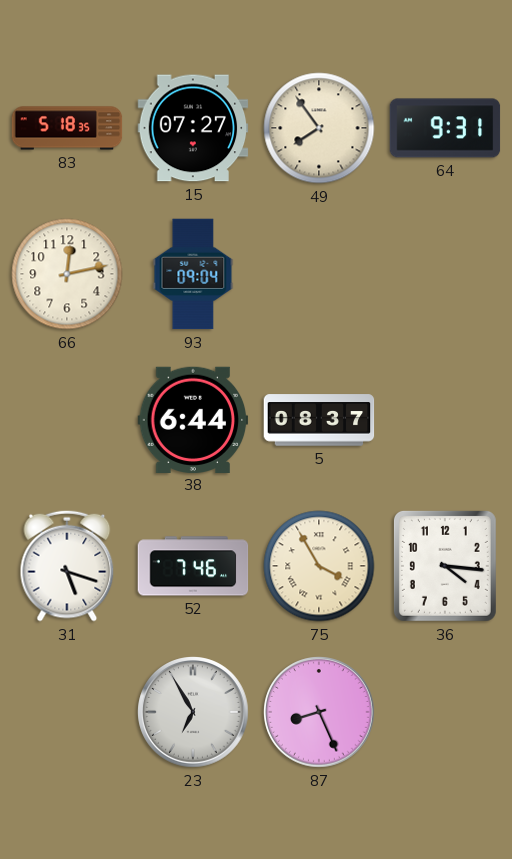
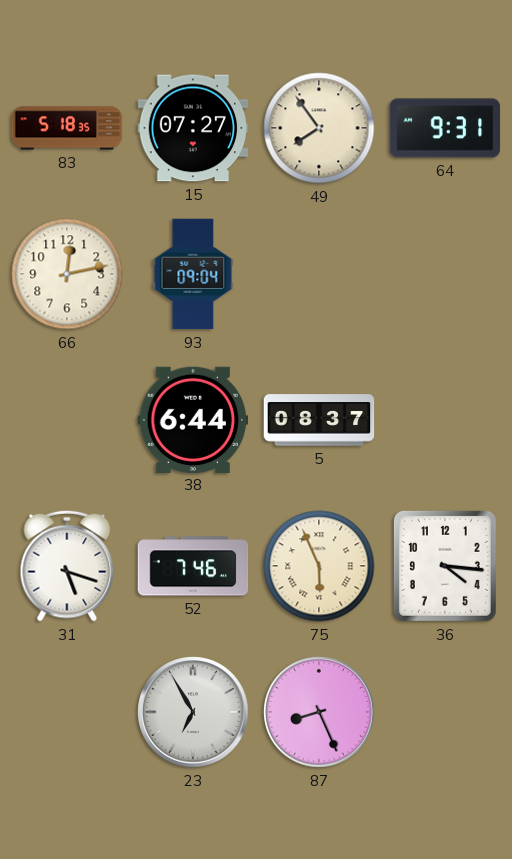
75: 3:55 -> 5:56
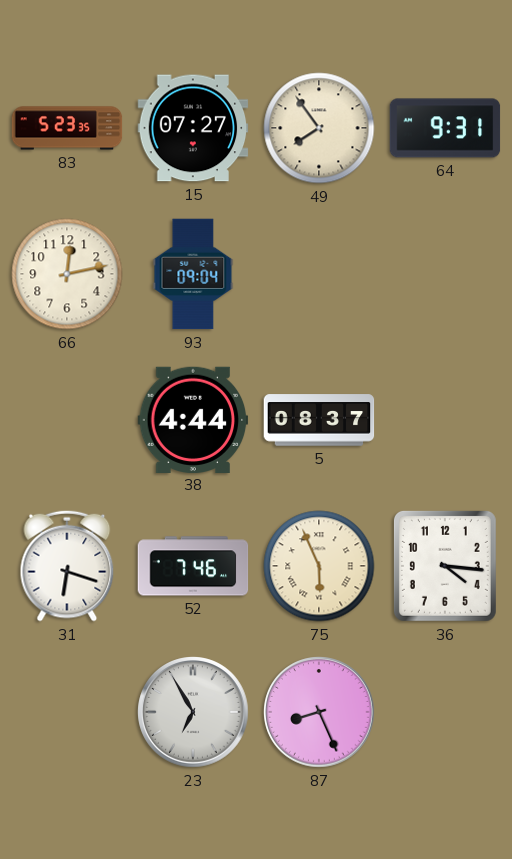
83: 5:18 -> 5:23
38: 6:44 -> 4:44
31: 5:18 -> 6:18
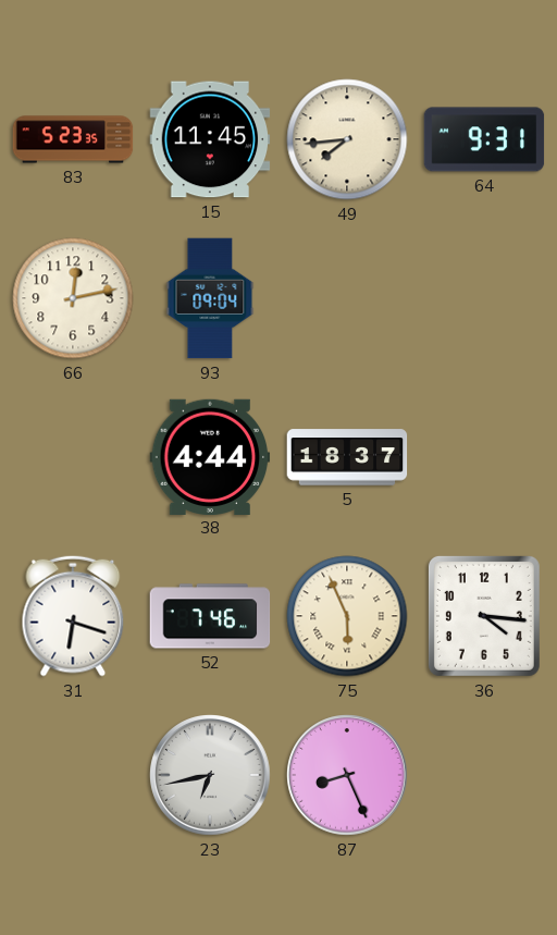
15: 07:27 -> 11:45
49: 7:54 -> 7:44
5: 08:37 -> 18:37
23: 6:55 -> 6:43
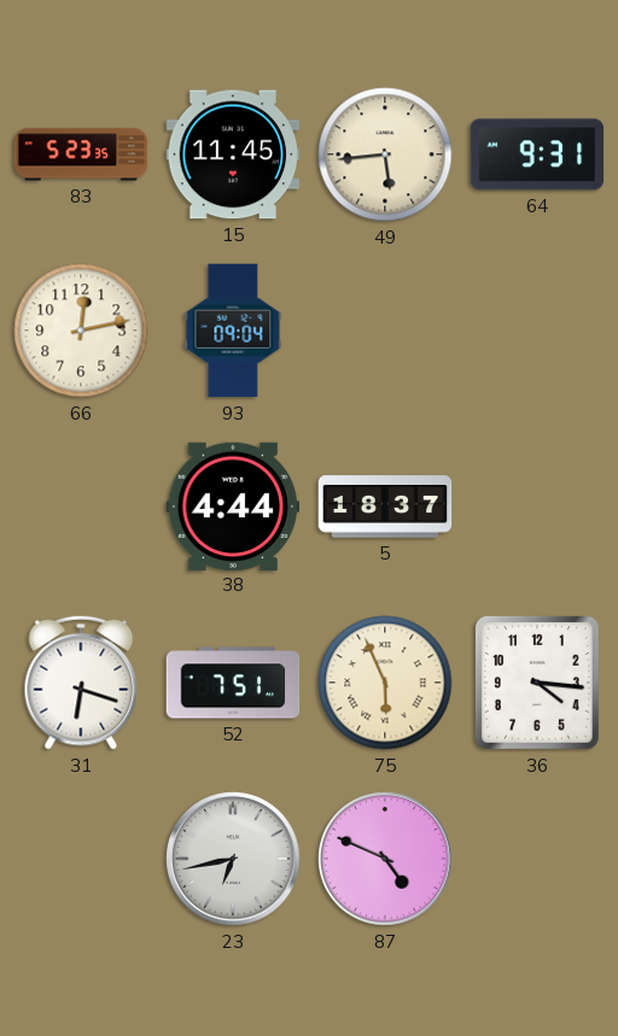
49: 7:44 -> 5:44
52: 7:46 -> 7:51
87: 8:26 -> 4:49
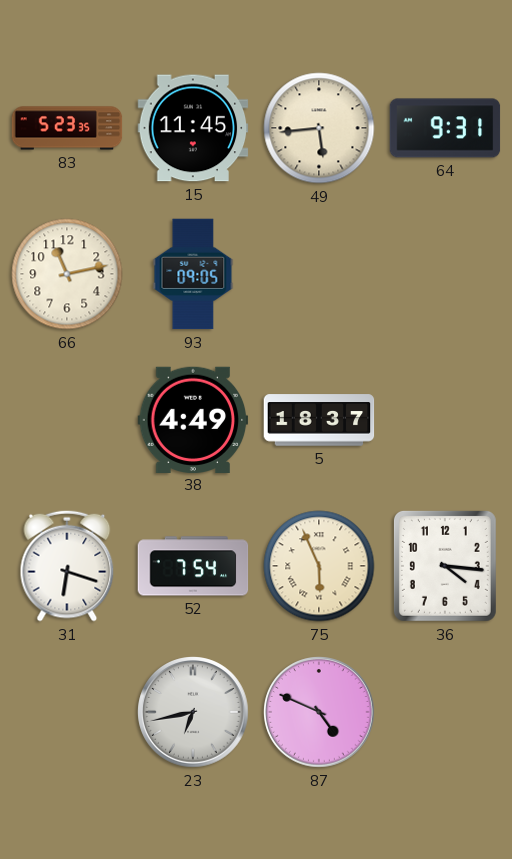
66: 12:13 -> 11:13
93: 09:04 -> 09:05
38: 4:44 -> 4:49
52: 7:51 -> 7:54
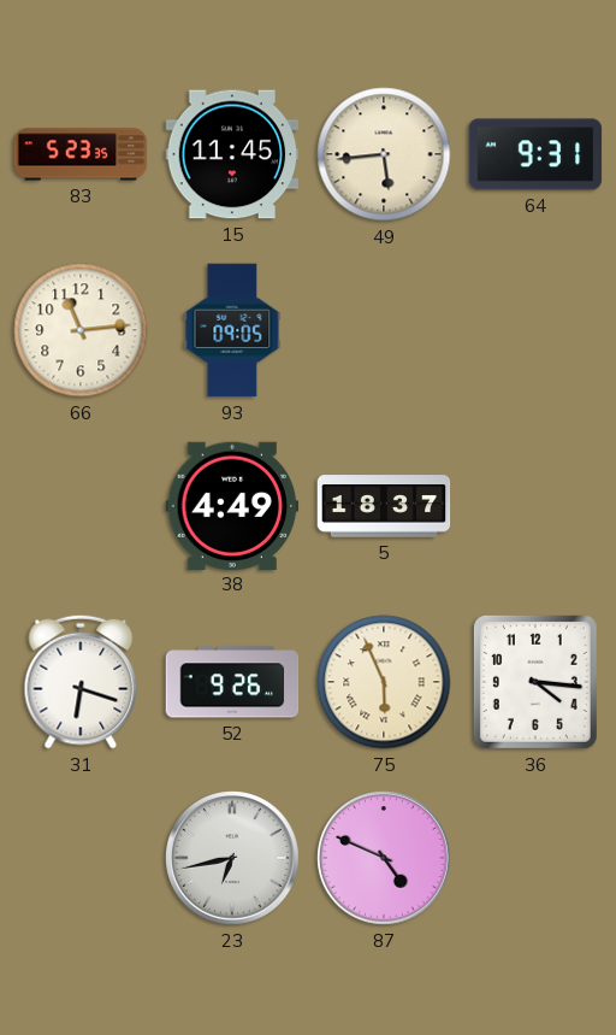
66: 11:13 -> 11:14
52: 7:54 -> 9:26
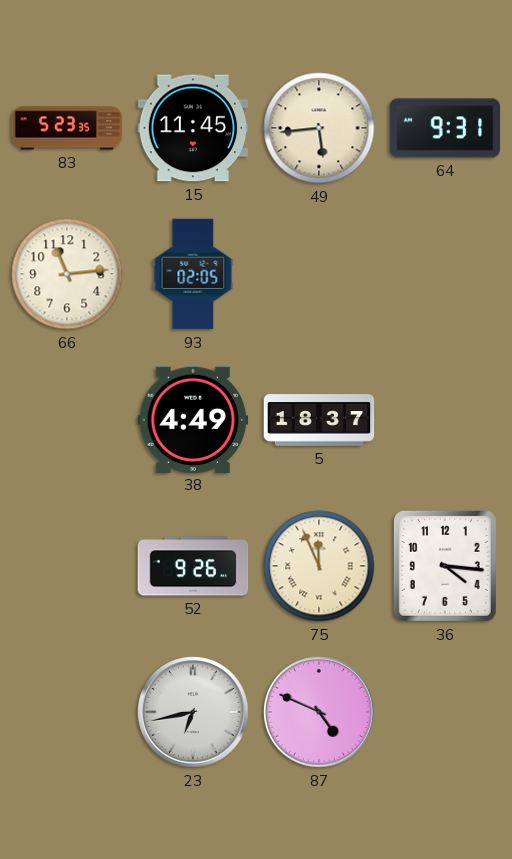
93: 09:05 -> 02:05
31: 6:18 -> none
75: 5:56 -> 11:56
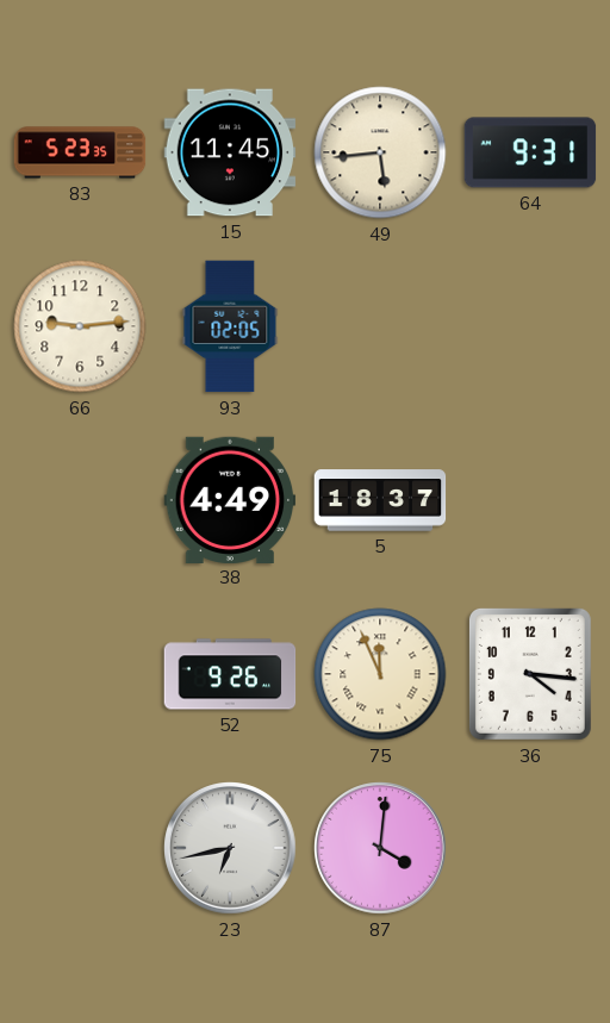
66: 11:14 -> 9:14
87: 4:49 -> 4:01
